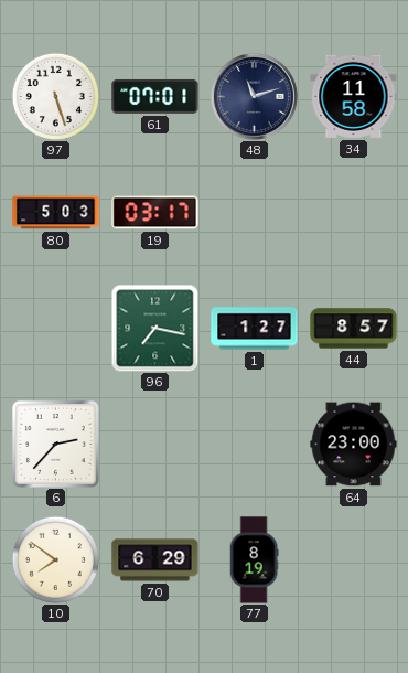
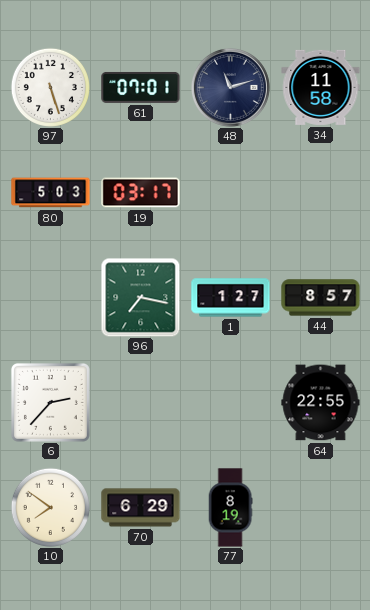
64: 23:00 -> 22:55
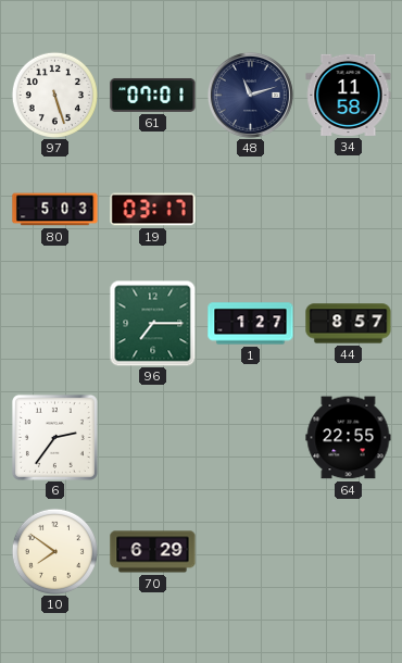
96: 7:17 -> 7:15
6: 2:37 -> 2:36
77: 8:19 -> none
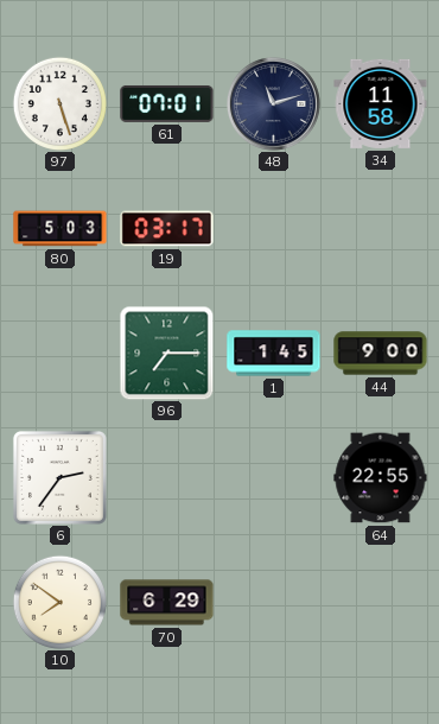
1: 1:27 -> 1:45
44: 8:57 -> 9:00
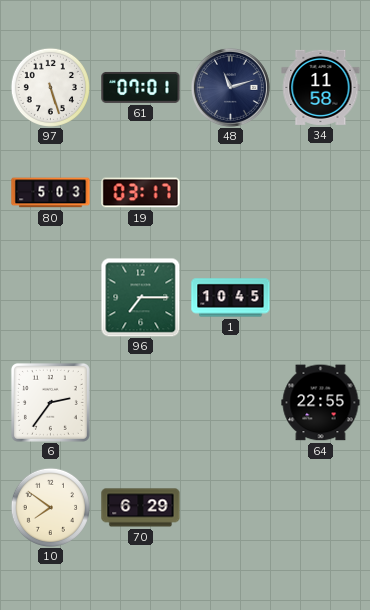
1: 1:45 -> 10:45
44: 9:00 -> none
